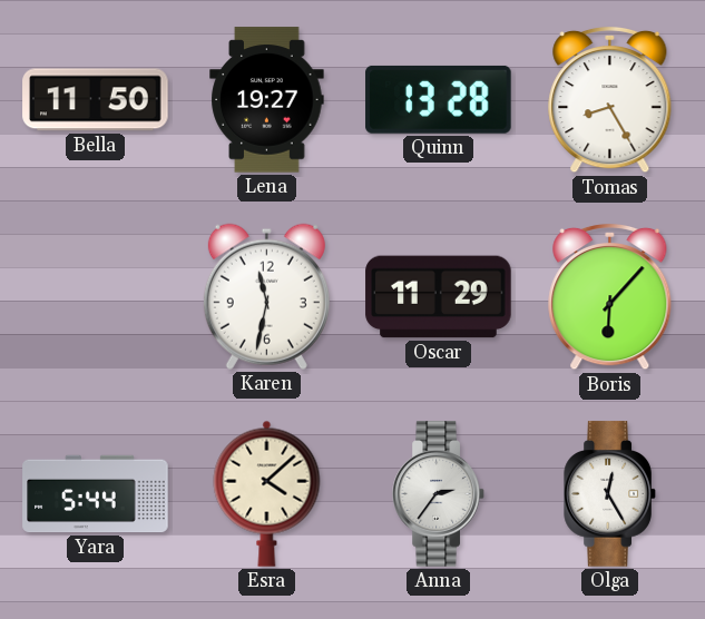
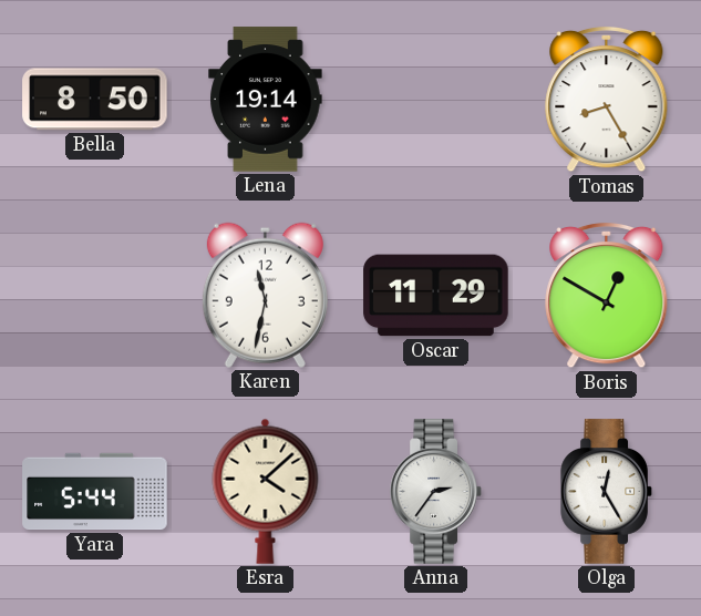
Bella: 11:50 -> 8:50
Lena: 19:27 -> 19:14
Quinn: 13:28 -> none
Boris: 6:07 -> 12:50
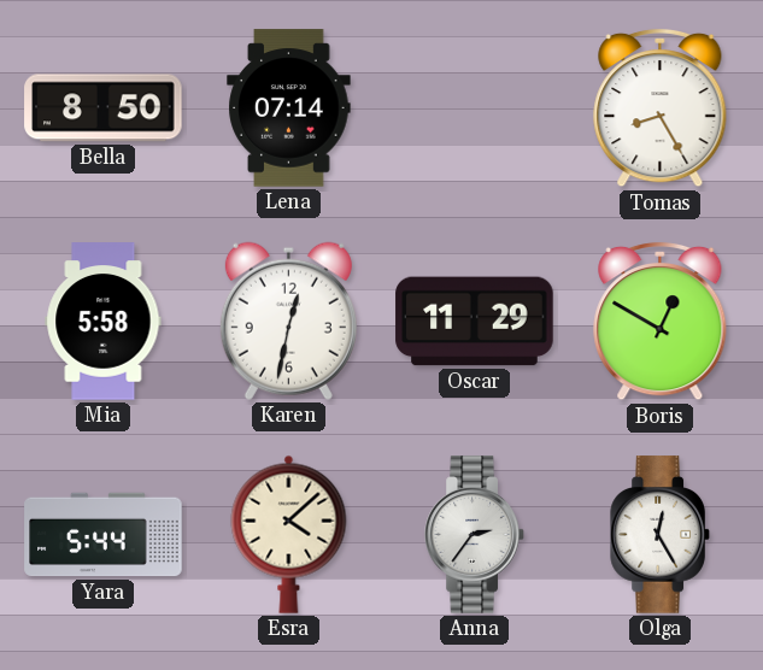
Lena: 19:14 -> 07:14
Mia: none -> 5:58
Karen: 11:32 -> 12:32
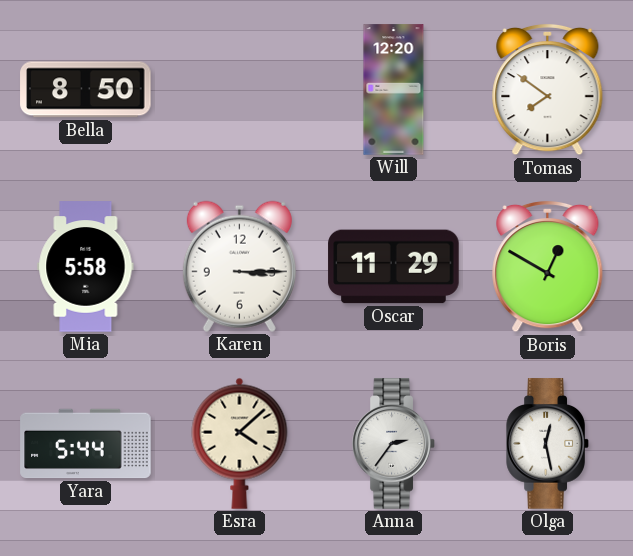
Lena: 07:14 -> none
Will: none -> 12:20
Tomas: 8:25 -> 7:51
Karen: 12:32 -> 3:15
Olga: 12:25 -> 12:28
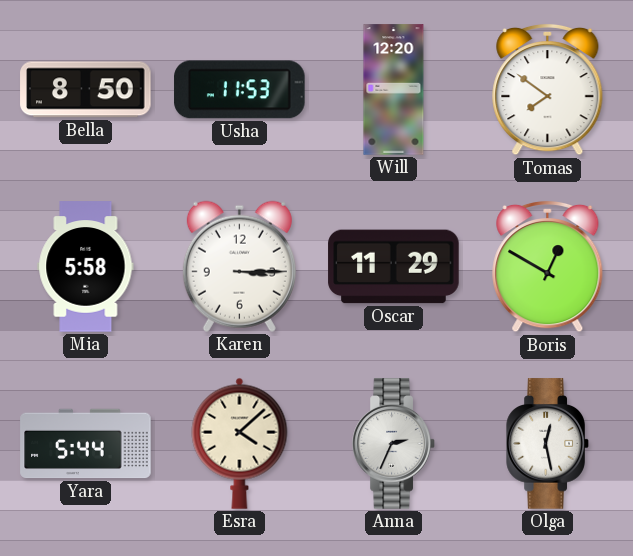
Usha: none -> 11:53
Anna: 2:36 -> 2:34
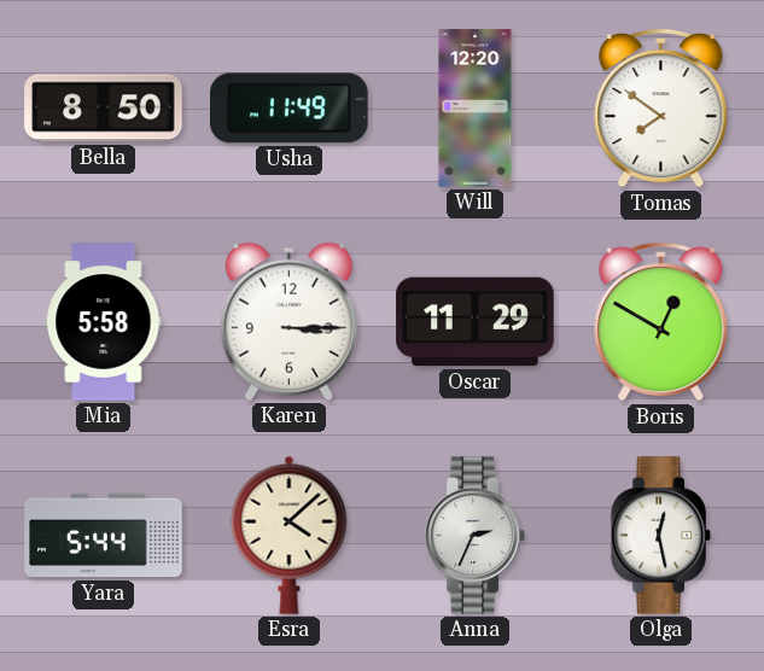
Usha: 11:53 -> 11:49
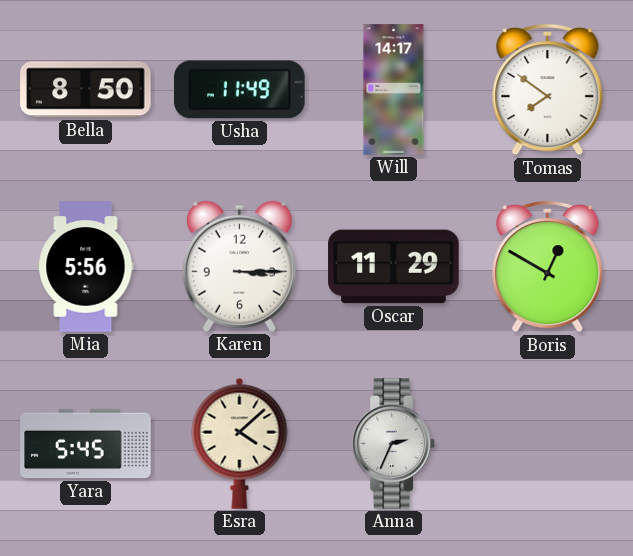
Will: 12:20 -> 14:17
Mia: 5:58 -> 5:56
Yara: 5:44 -> 5:45
Olga: 12:28 -> none
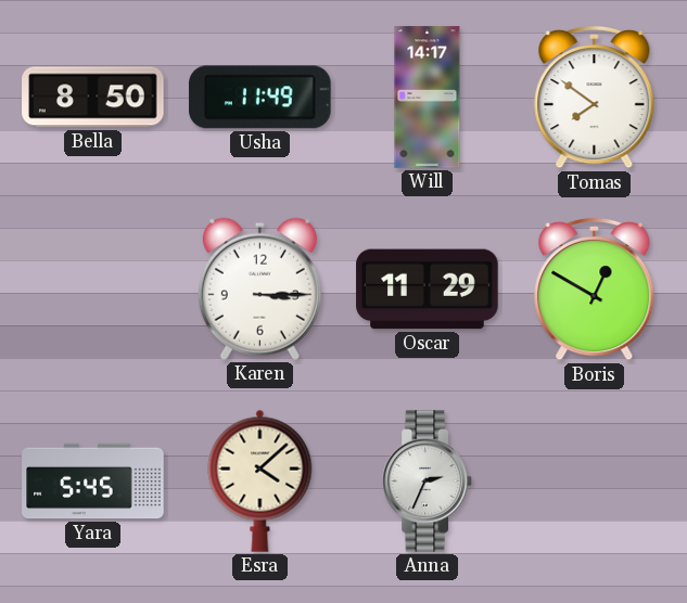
Mia: 5:56 -> none
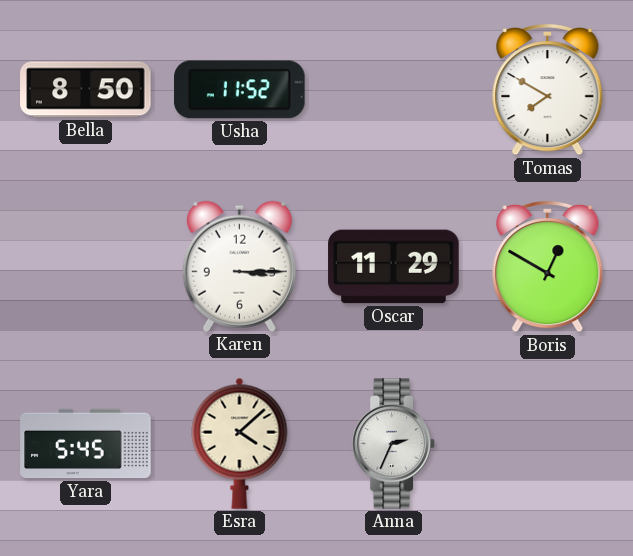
Usha: 11:49 -> 11:52
Will: 14:17 -> none
Tomas: 7:51 -> 7:50
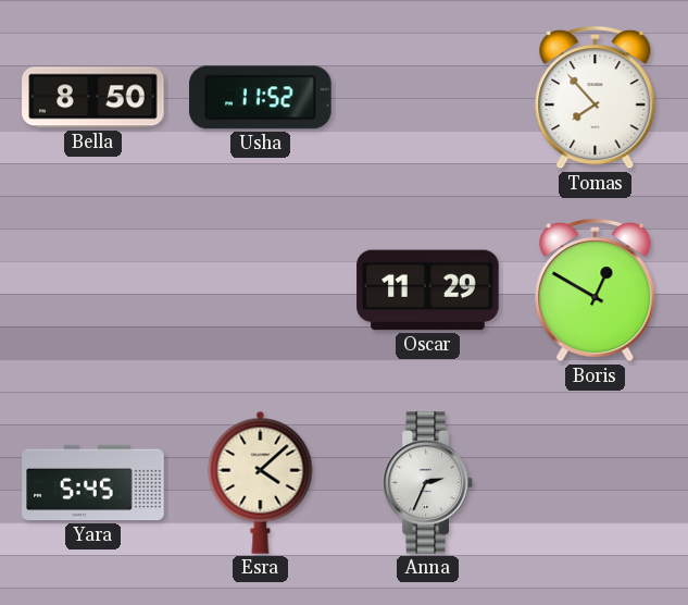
Tomas: 7:50 -> 7:53
Karen: 3:15 -> none
